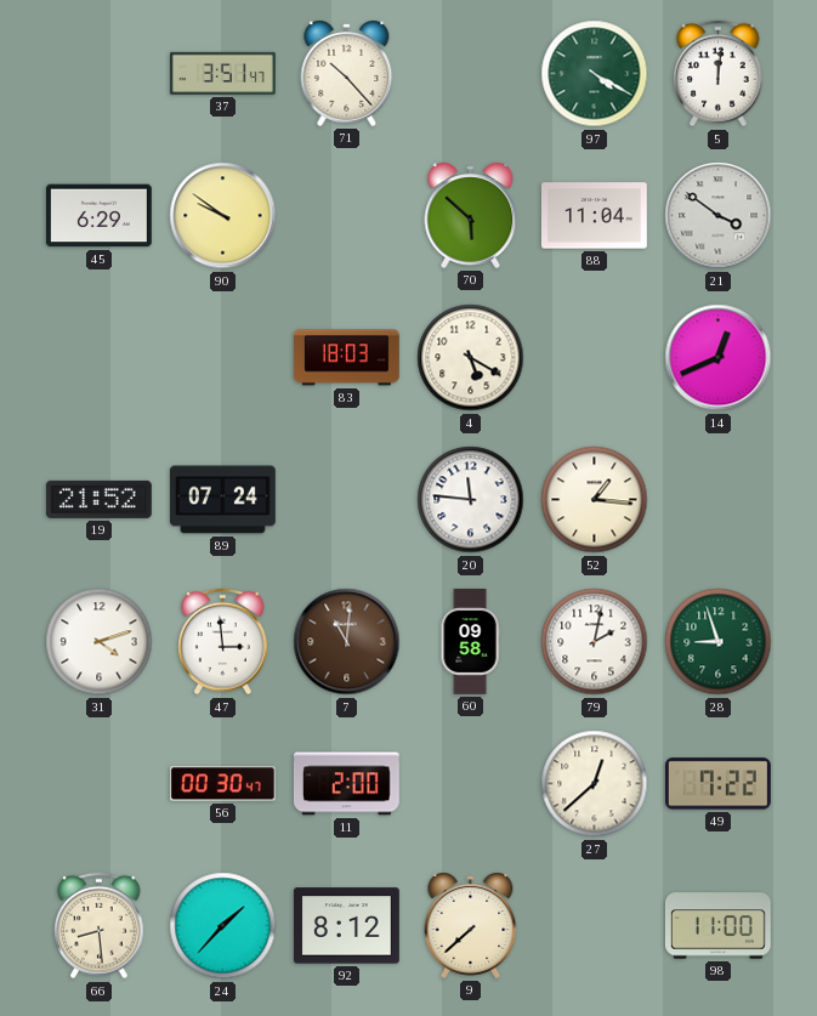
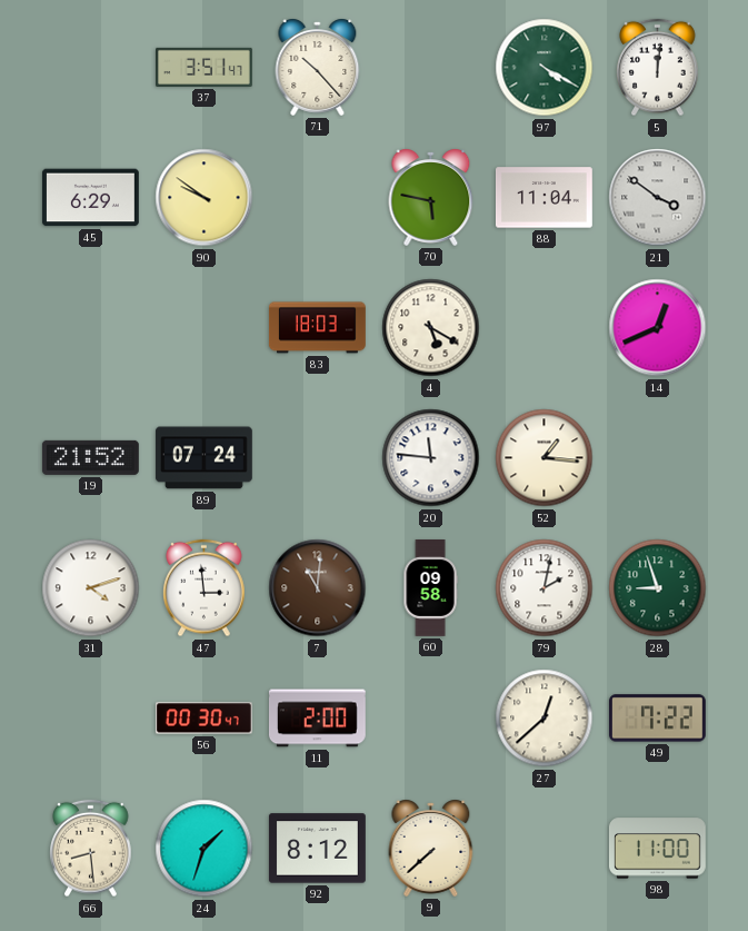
70: 5:52 -> 5:47
24: 1:37 -> 1:33
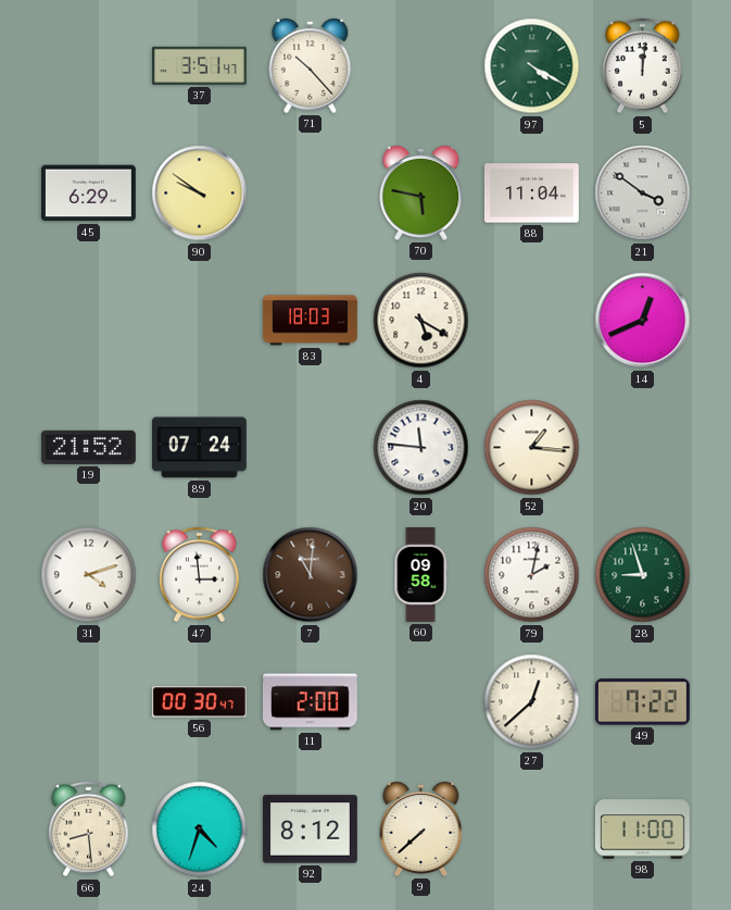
24: 1:33 -> 4:33
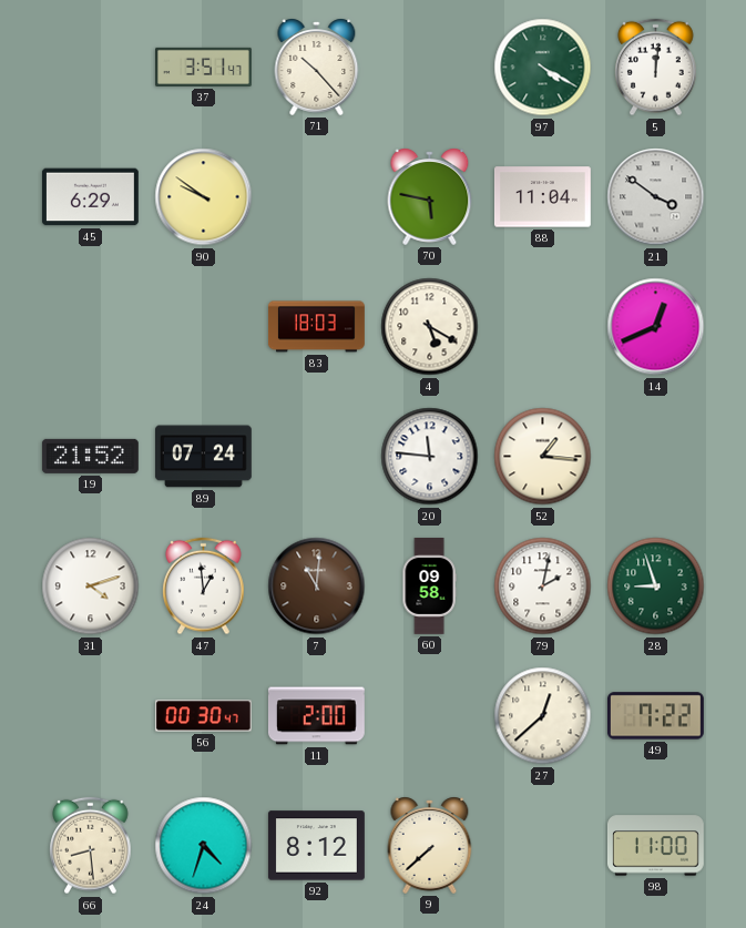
47: 2:59 -> 12:59
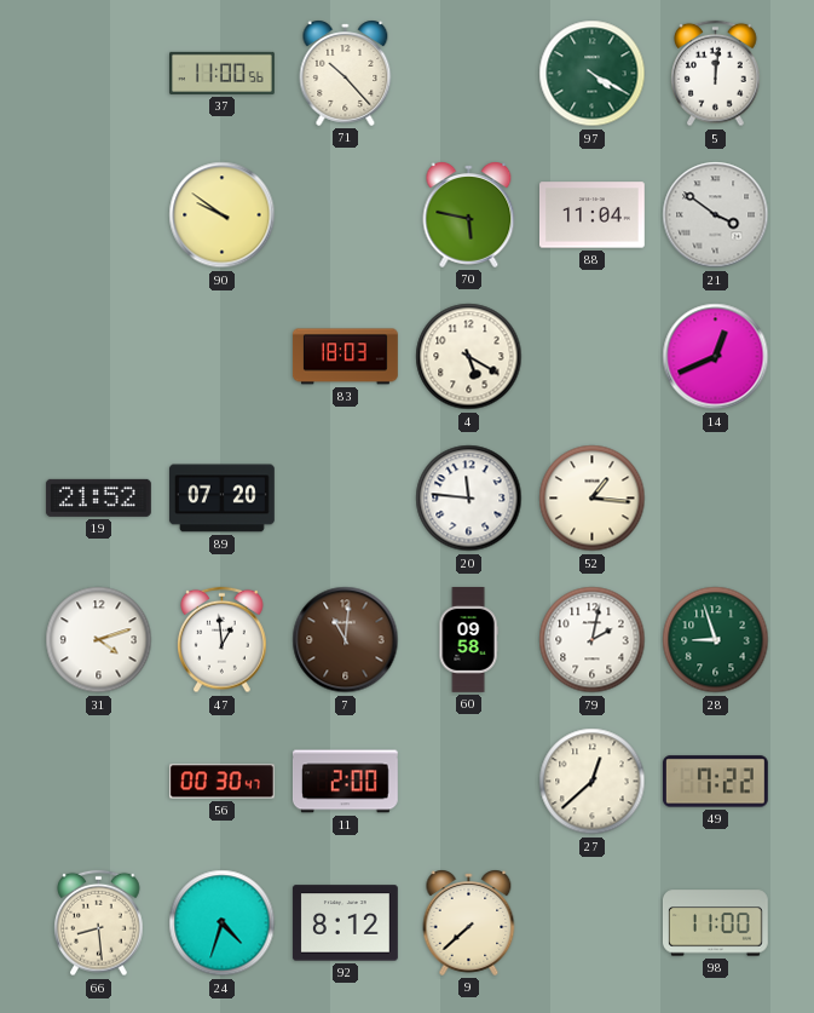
37: 3:51 -> 11:00
45: 6:29 -> none
89: 07:24 -> 07:20
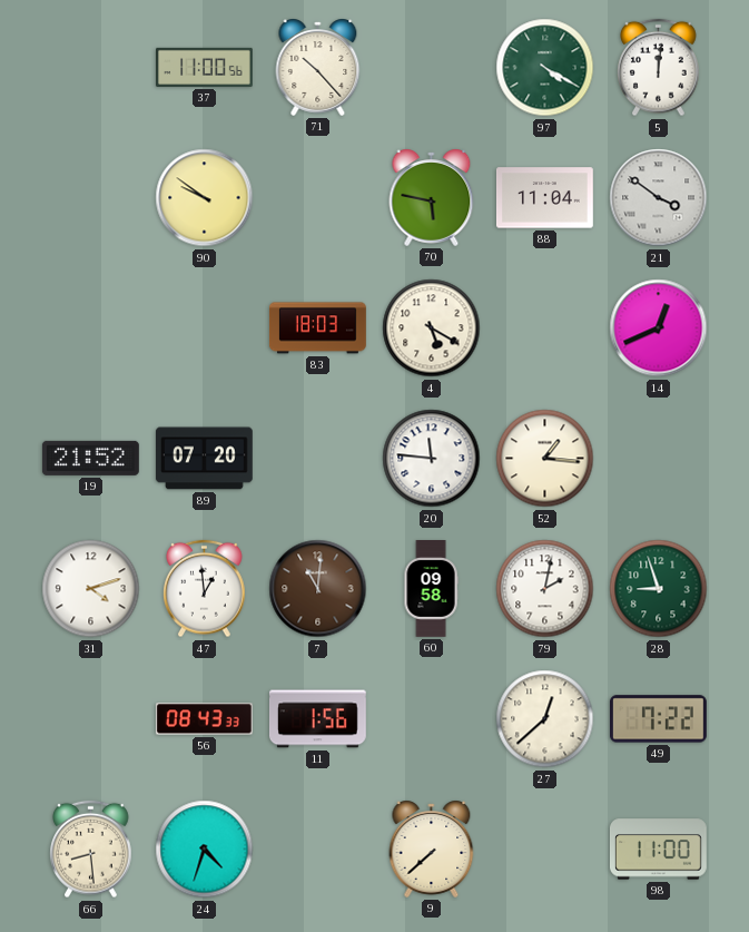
56: 00:30 -> 08:43
11: 2:00 -> 1:56
92: 8:12 -> none
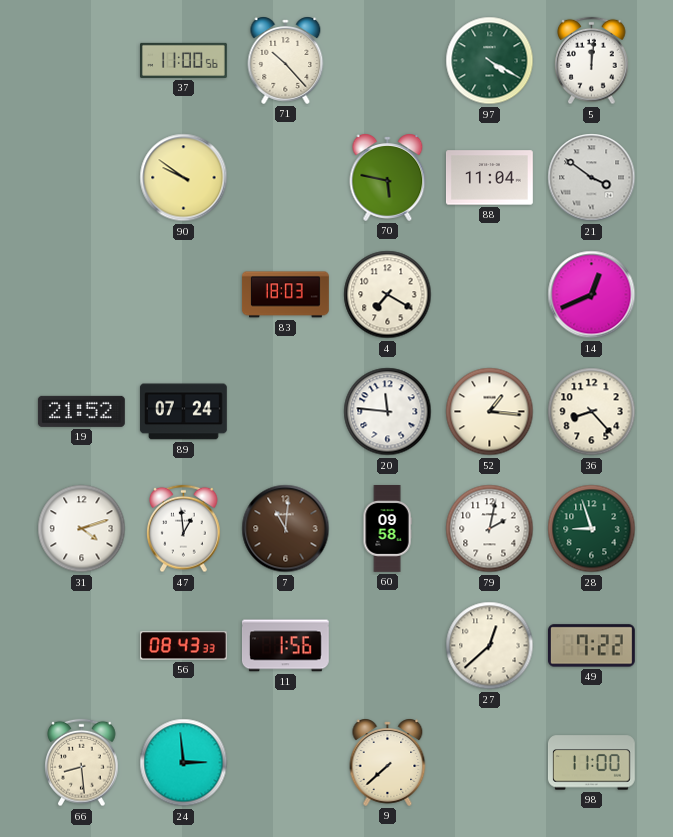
4: 5:20 -> 7:20
89: 07:20 -> 07:24
36: none -> 8:23
24: 4:33 -> 2:59
